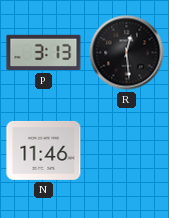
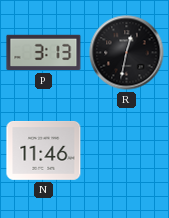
R: 12:29 -> 12:32
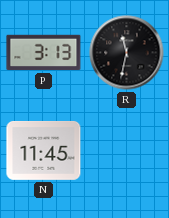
R: 12:32 -> 11:32
N: 11:46 -> 11:45
